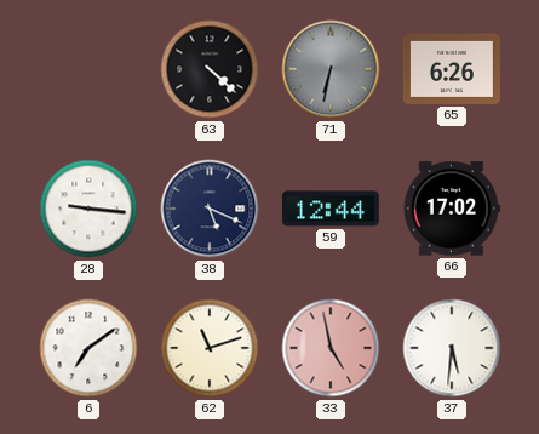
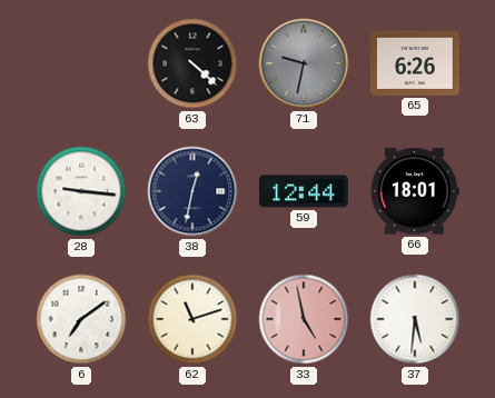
71: 6:32 -> 9:32
38: 5:19 -> 12:32
66: 17:02 -> 18:01
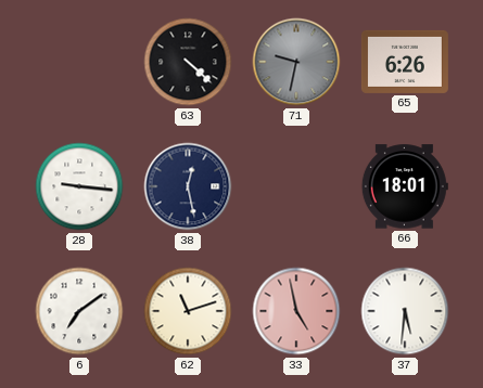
38: 12:32 -> 12:28
59: 12:44 -> none
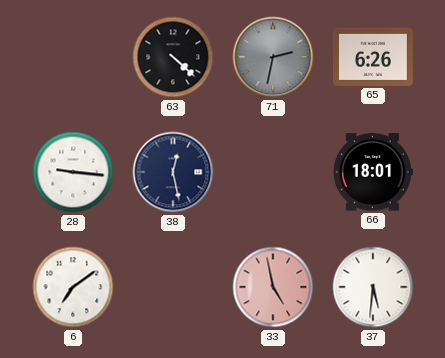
71: 9:32 -> 2:32
62: 11:12 -> none
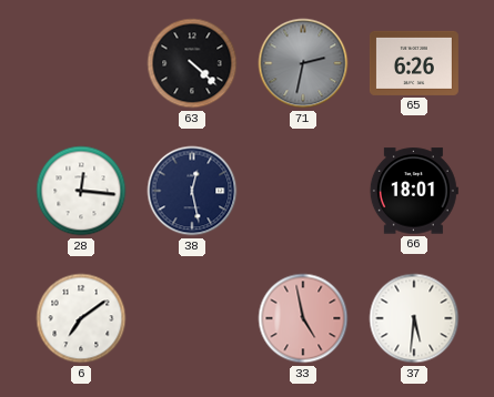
28: 9:16 -> 12:16
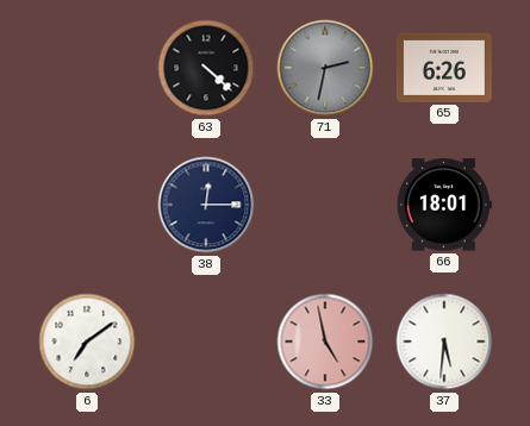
28: 12:16 -> none
38: 12:28 -> 12:15
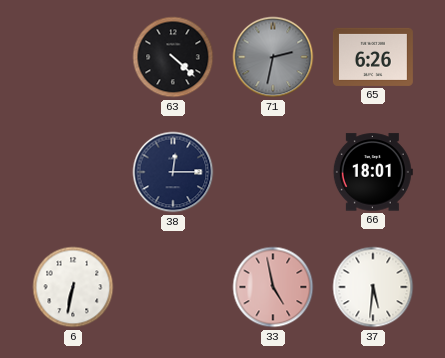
6: 7:09 -> 6:32
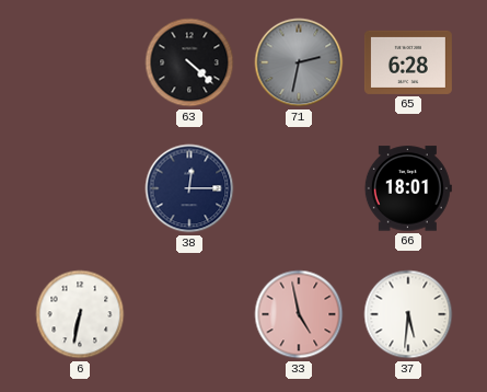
65: 6:26 -> 6:28
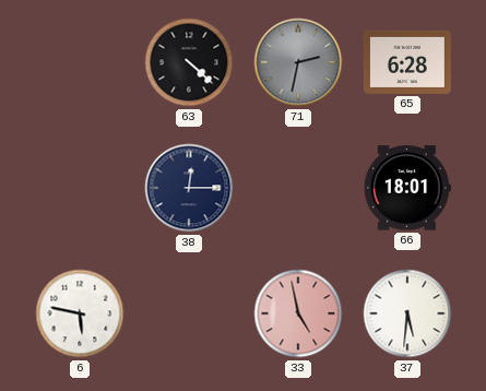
6: 6:32 -> 5:47
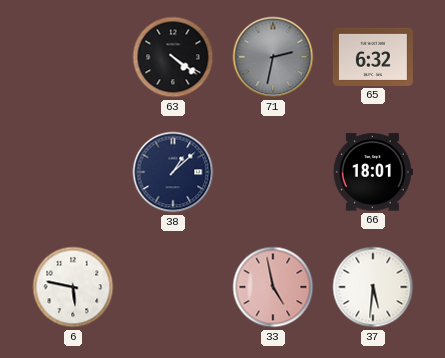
63: 4:22 -> 4:21
65: 6:28 -> 6:32
38: 12:15 -> 1:08
